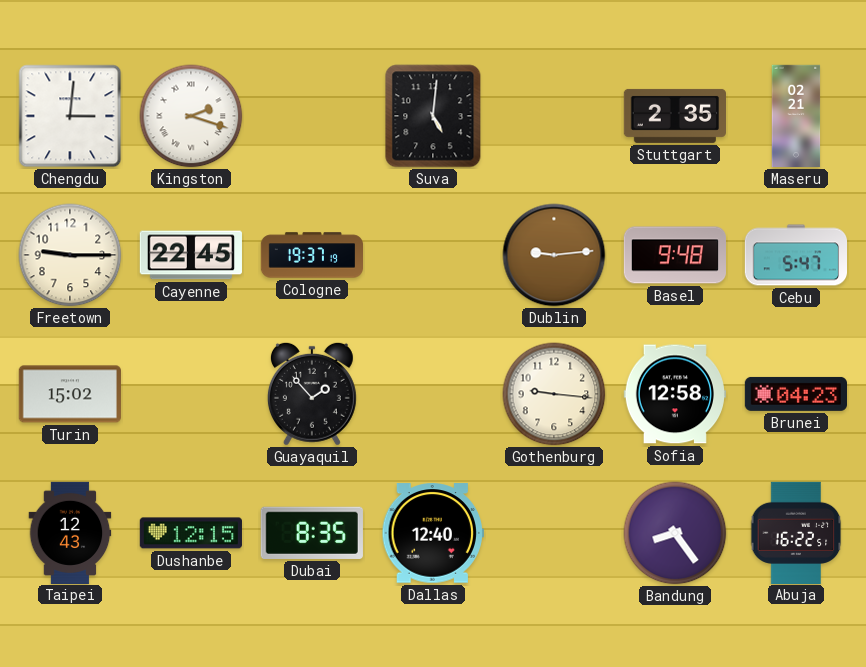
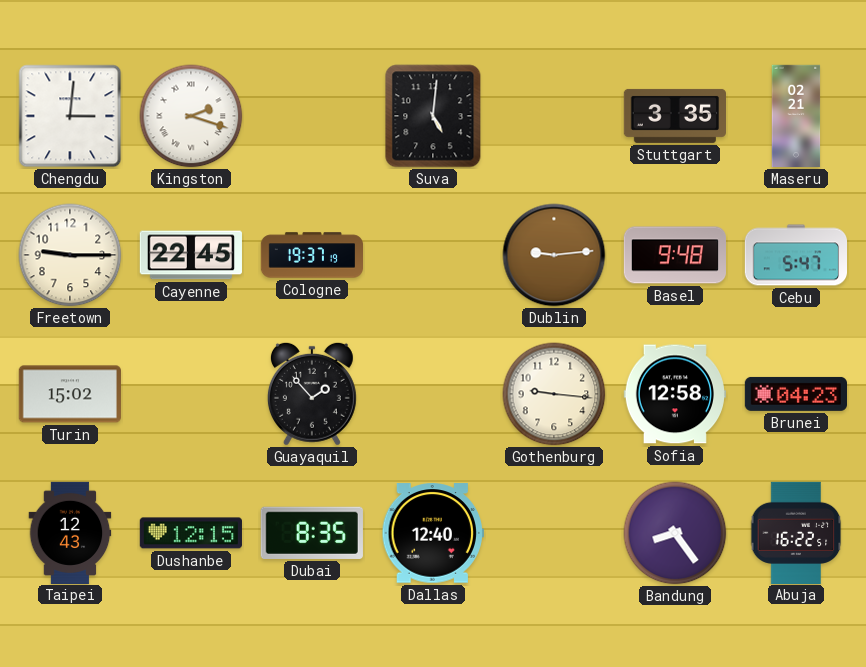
Stuttgart: 2:35 -> 3:35
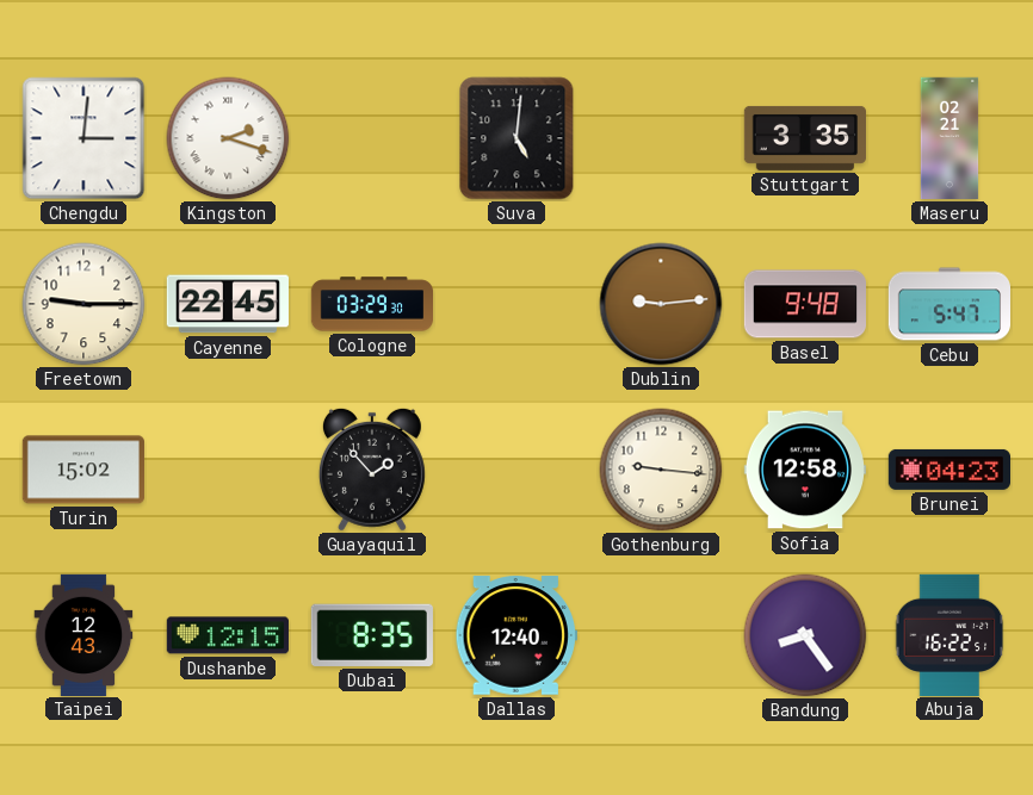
Cologne: 19:37 -> 03:29
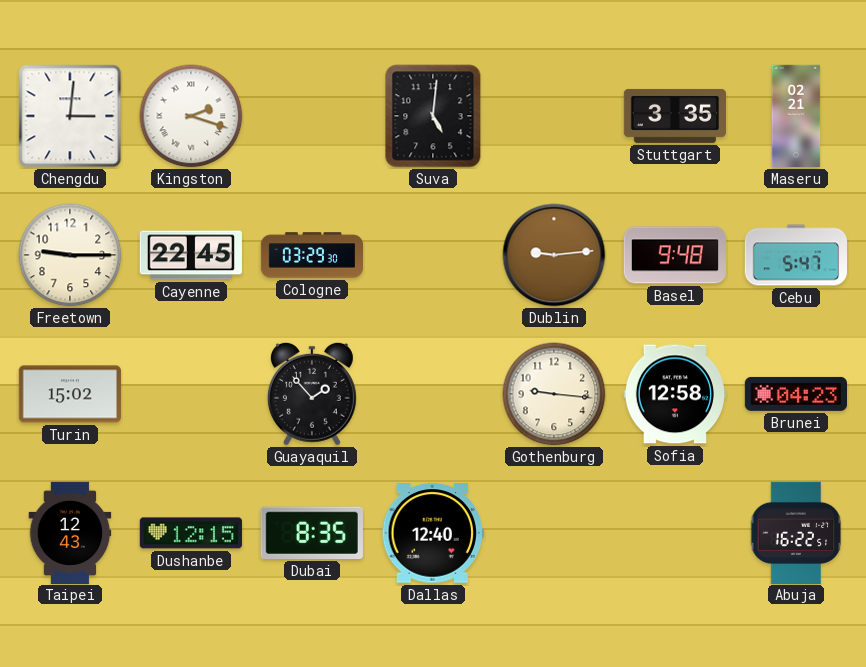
Bandung: 8:24 -> none
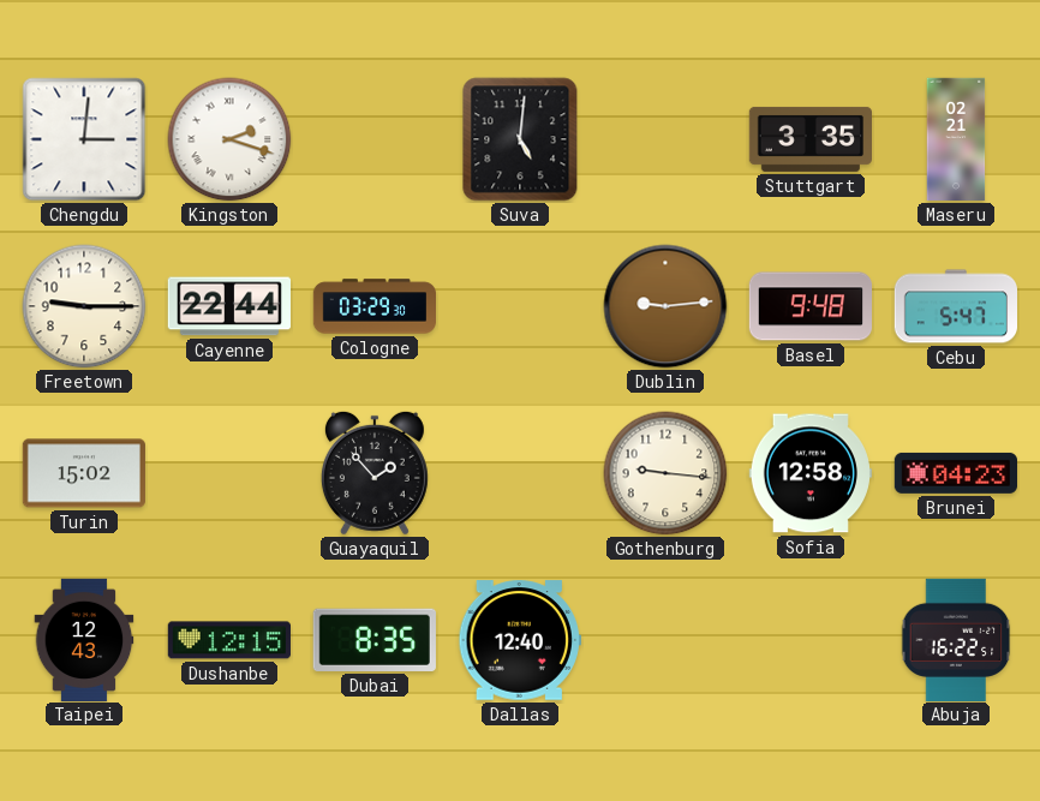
Cayenne: 22:45 -> 22:44
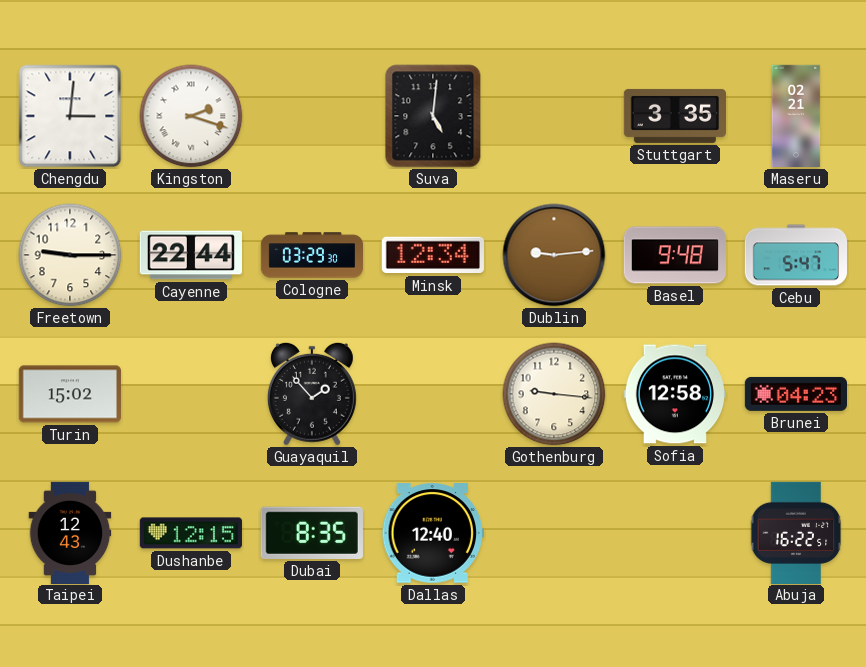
Minsk: none -> 12:34
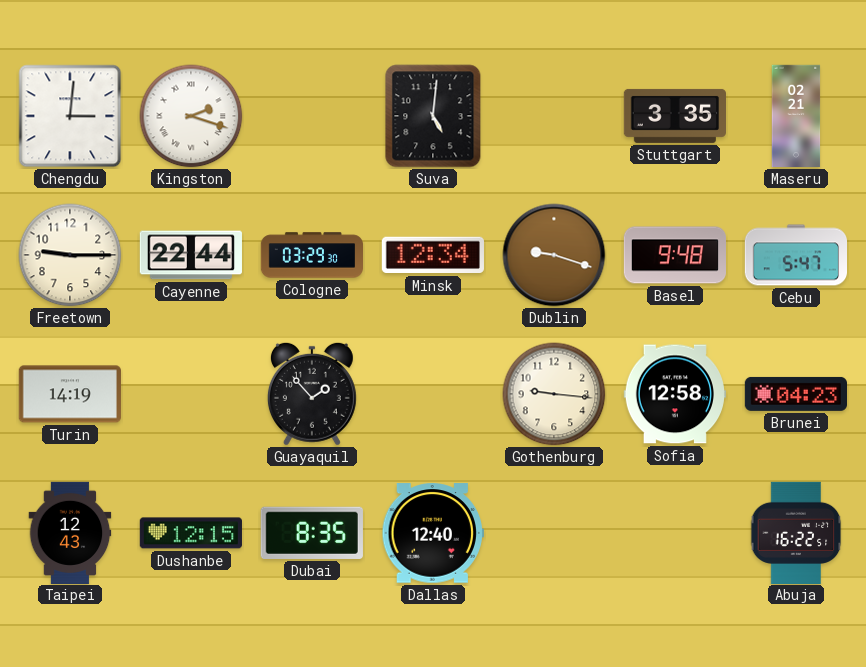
Dublin: 9:14 -> 9:18
Turin: 15:02 -> 14:19
